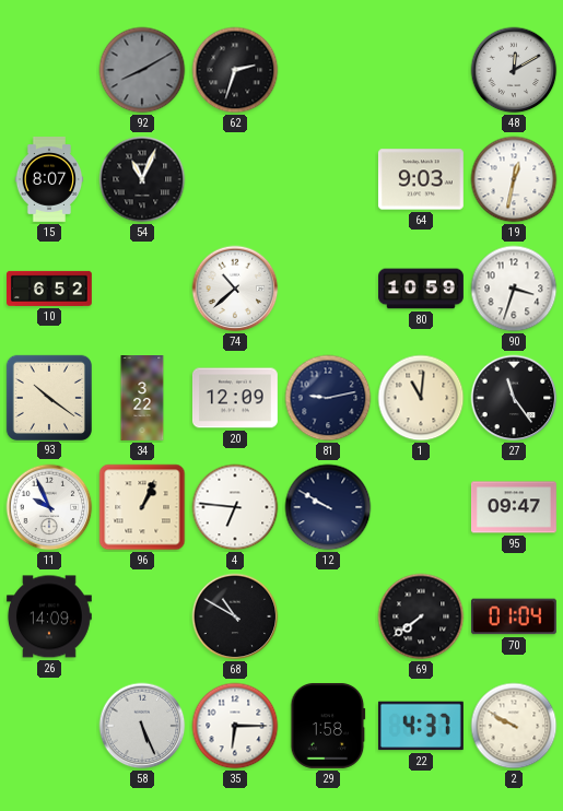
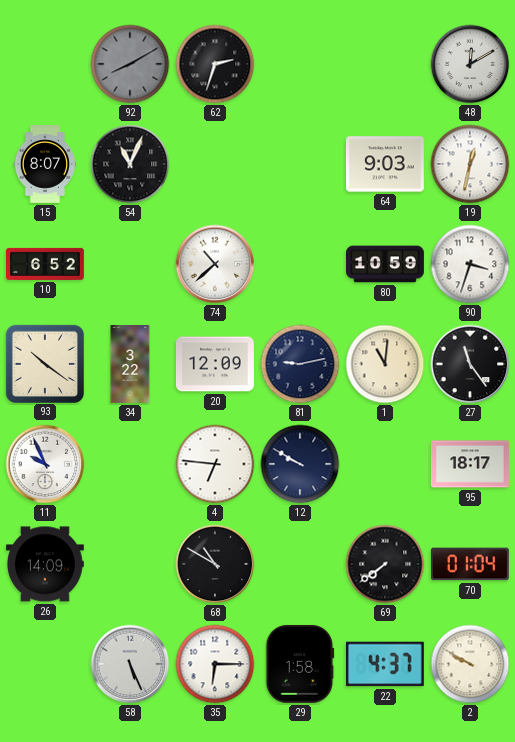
96: 1:04 -> none
95: 09:47 -> 18:17
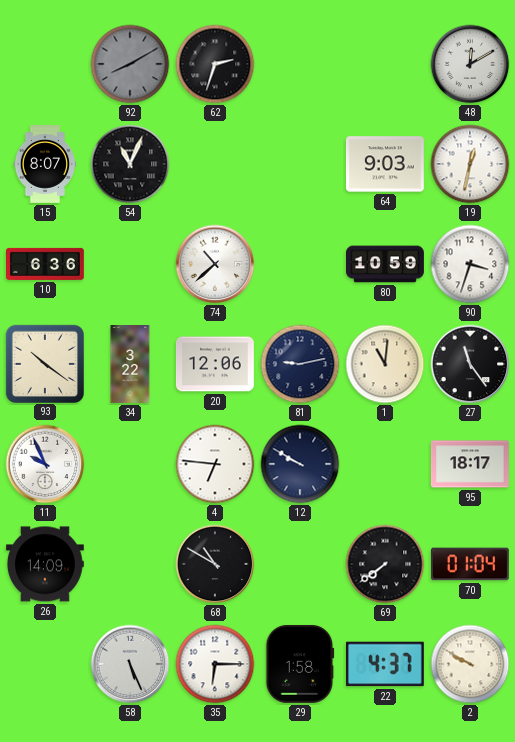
10: 6:52 -> 6:36
20: 12:09 -> 12:06
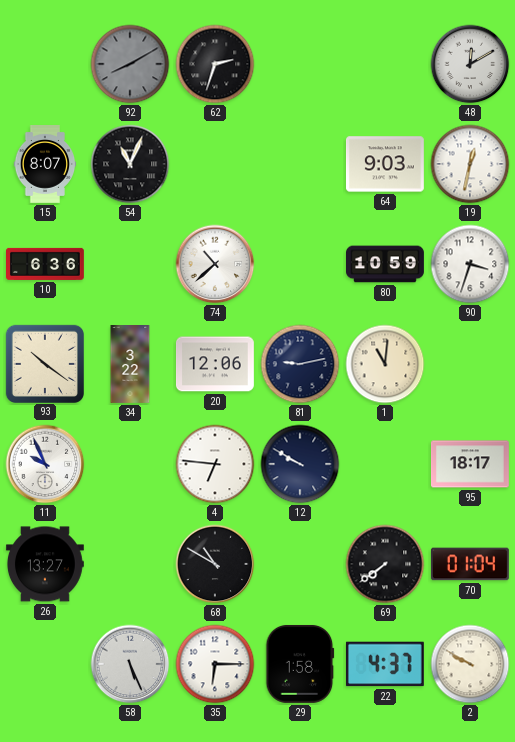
27: 11:24 -> none
26: 14:09 -> 13:27
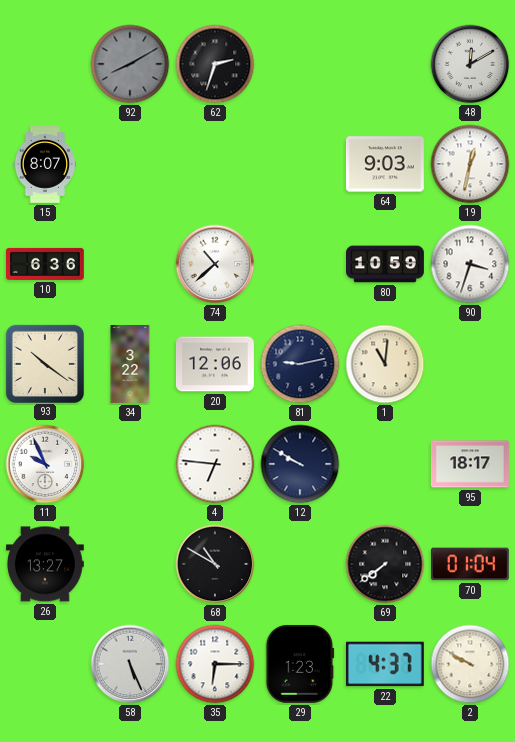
54: 11:04 -> none
29: 1:58 -> 1:23
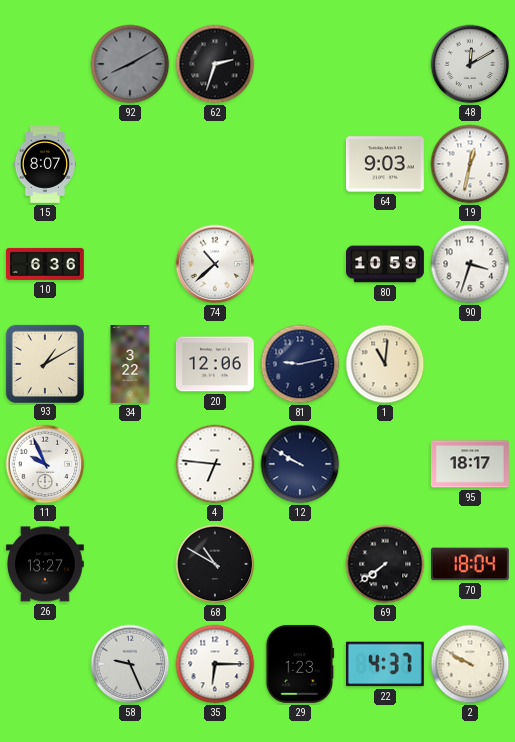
93: 10:21 -> 1:10
70: 01:04 -> 18:04
58: 5:26 -> 9:26
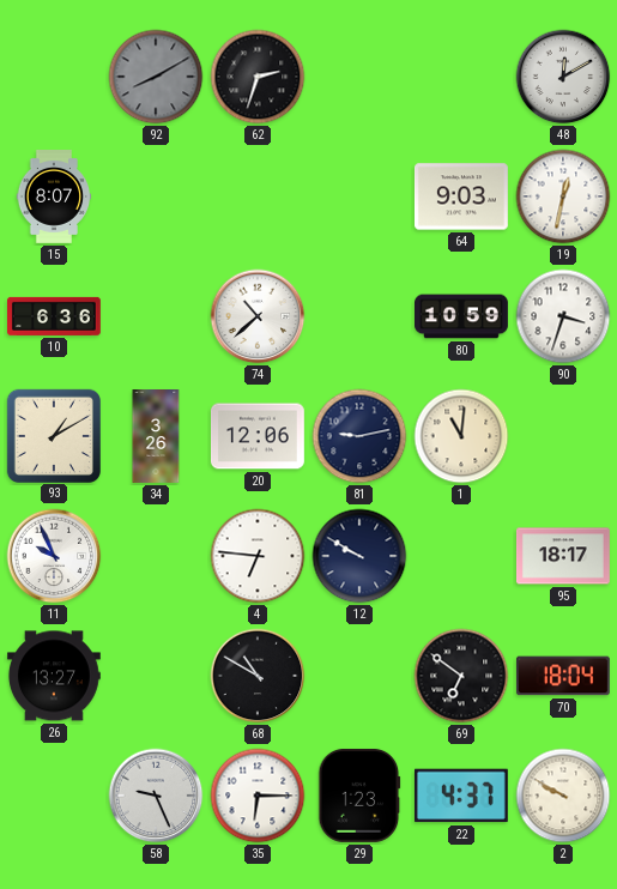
34: 3:22 -> 3:26
69: 7:39 -> 6:51
